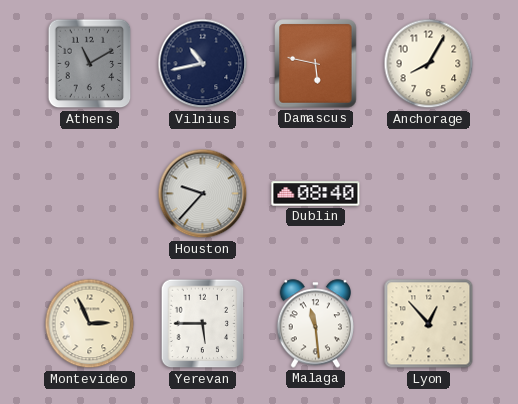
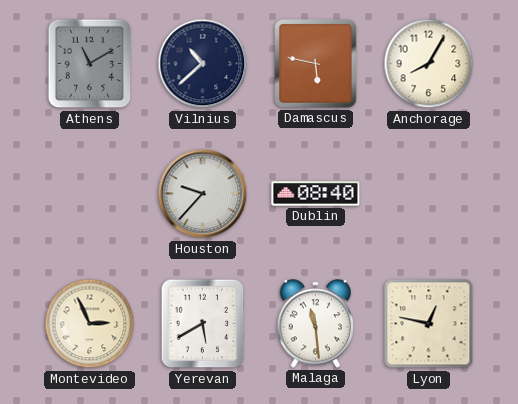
Vilnius: 10:43 -> 10:38
Yerevan: 5:45 -> 5:40
Lyon: 12:53 -> 12:47
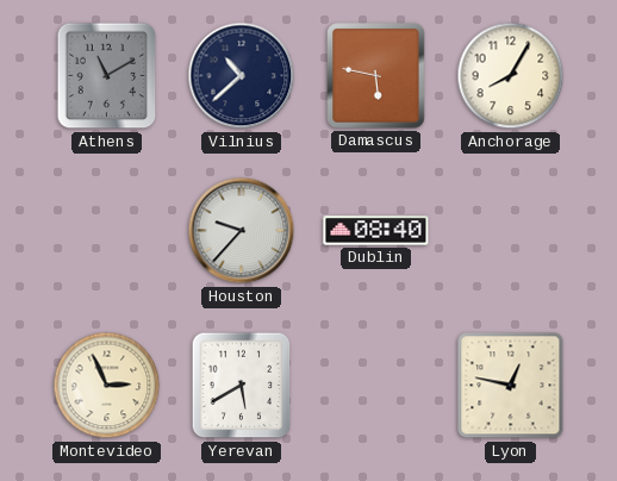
Malaga: 11:29 -> none
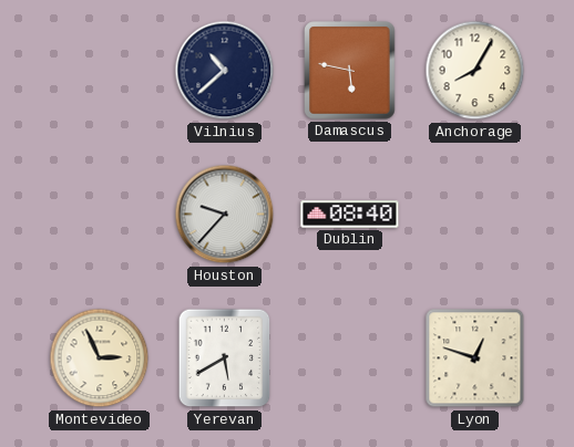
Athens: 11:10 -> none
Lyon: 12:47 -> 12:48
